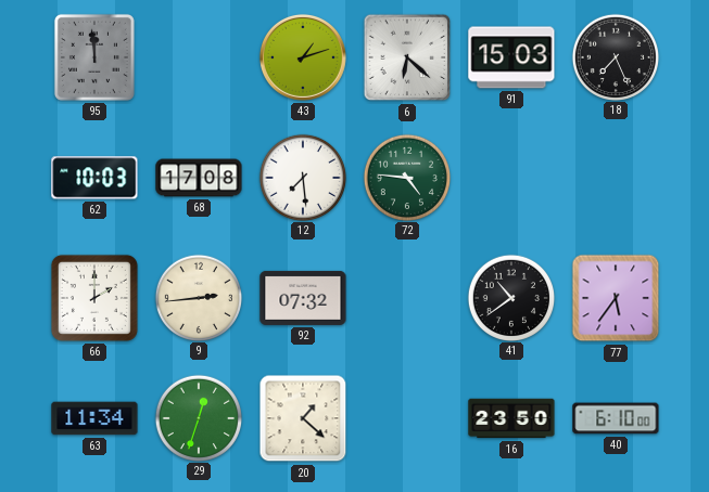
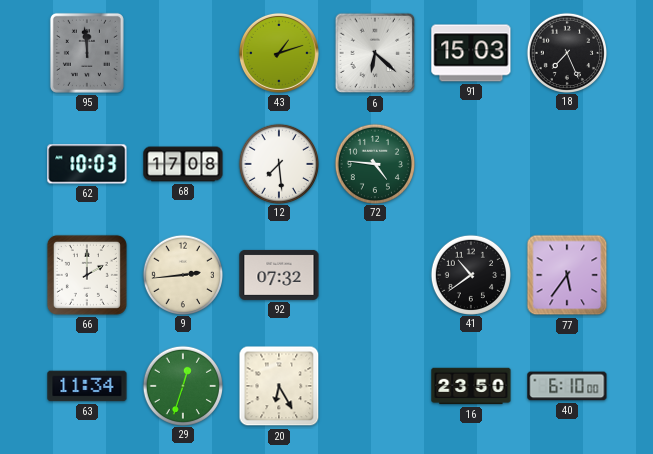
20: 1:22 -> 6:25
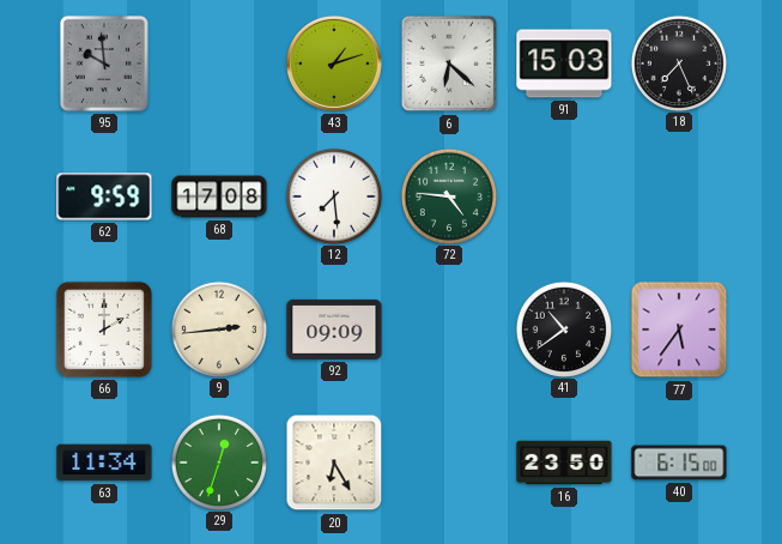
95: 11:59 -> 9:59
62: 10:03 -> 9:59
92: 07:32 -> 09:09
40: 6:10 -> 6:15
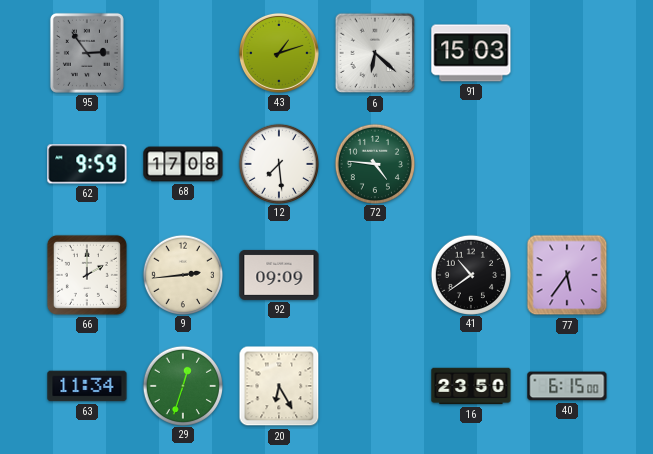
95: 9:59 -> 2:54
18: 7:26 -> none
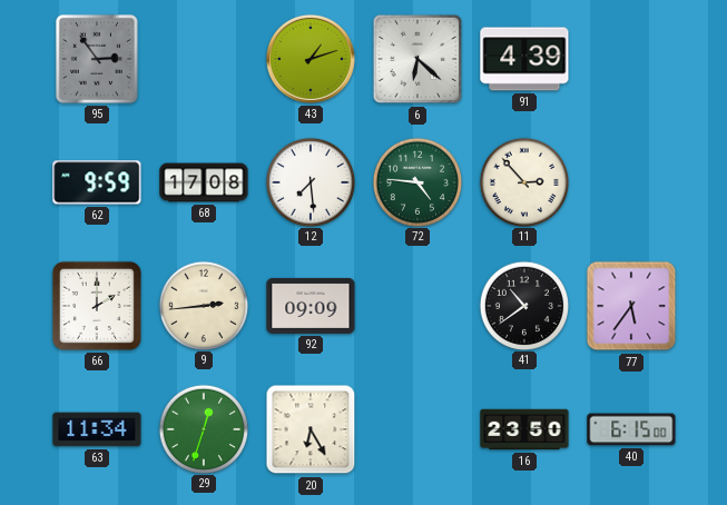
91: 15:03 -> 4:39
11: none -> 2:53
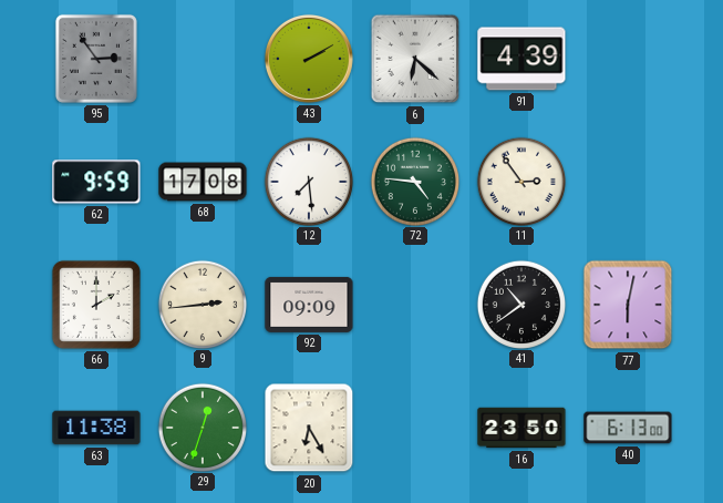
43: 1:12 -> 2:10
11: 2:53 -> 2:54
77: 5:36 -> 6:02
63: 11:34 -> 11:38
40: 6:15 -> 6:13
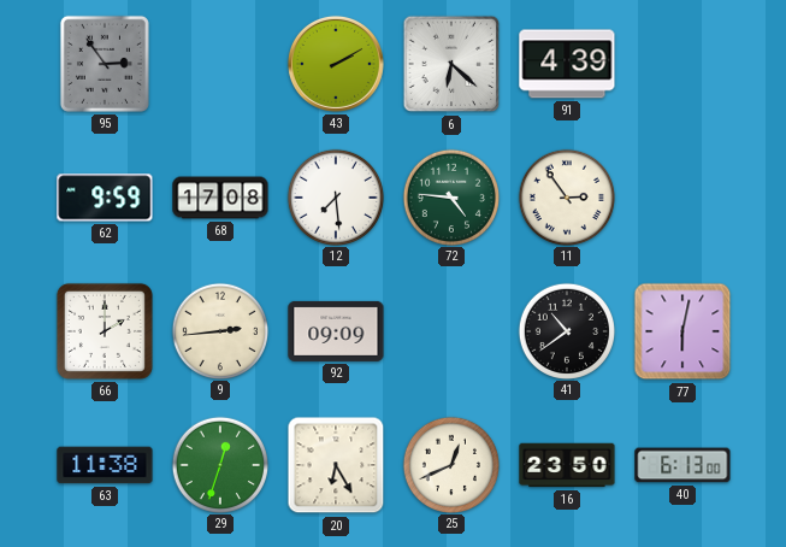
25: none -> 12:41
